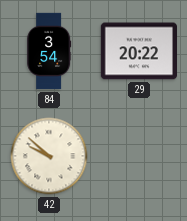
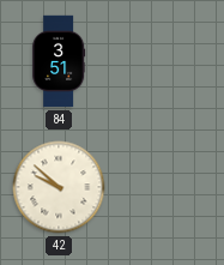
84: 3:54 -> 3:51
29: 20:22 -> none
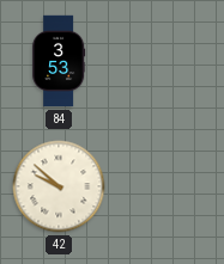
84: 3:51 -> 3:53
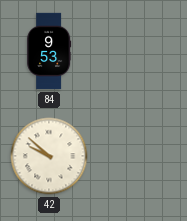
84: 3:53 -> 9:53
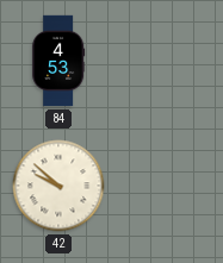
84: 9:53 -> 4:53
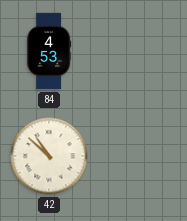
42: 9:52 -> 10:52
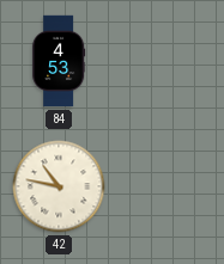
42: 10:52 -> 10:47
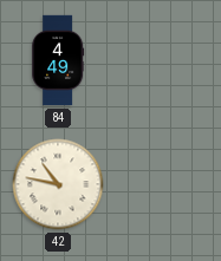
84: 4:53 -> 4:49
